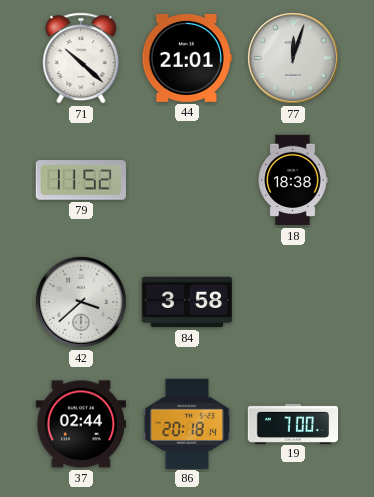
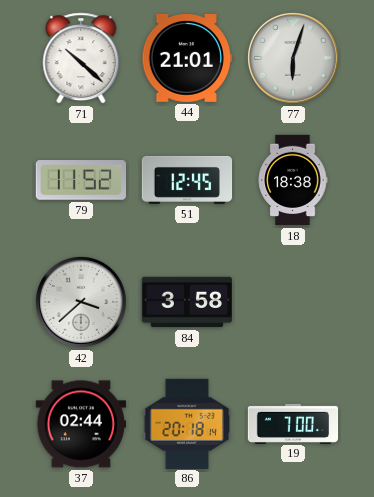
77: 12:03 -> 6:03
51: none -> 12:45
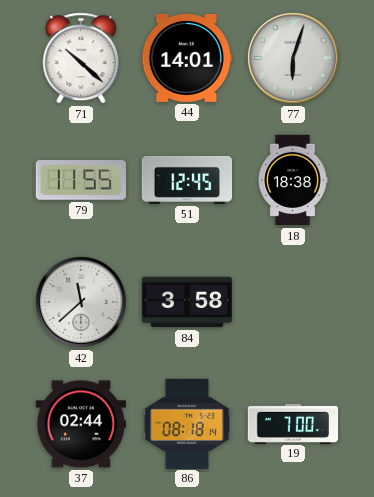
44: 21:01 -> 14:01
79: 11:52 -> 11:55
42: 3:38 -> 11:38
86: 20:18 -> 08:18
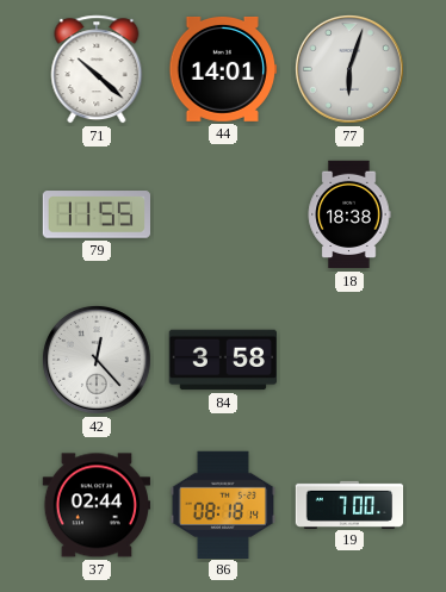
51: 12:45 -> none
42: 11:38 -> 12:23
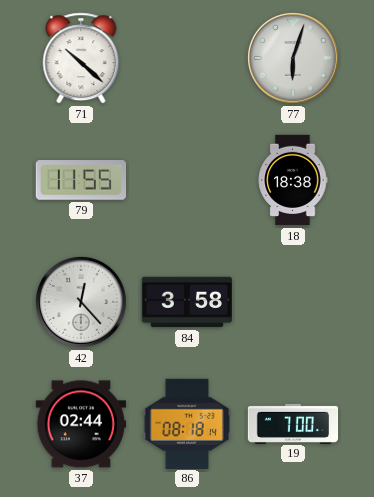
44: 14:01 -> none
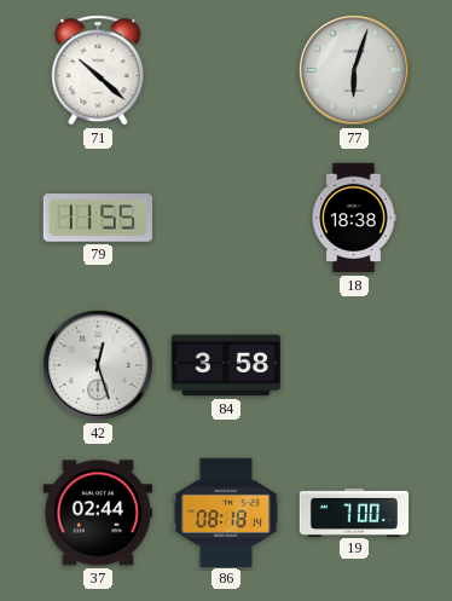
42: 12:23 -> 12:27
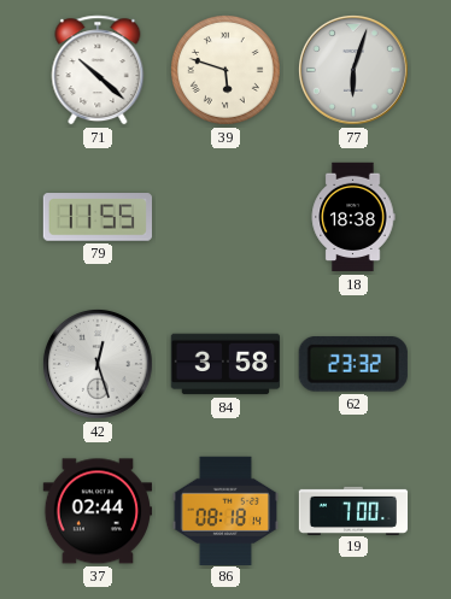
39: none -> 5:48
62: none -> 23:32
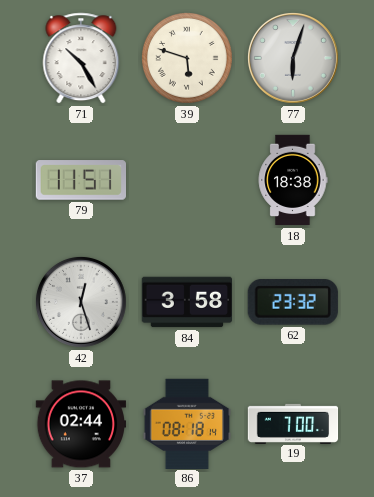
71: 10:22 -> 10:25
79: 11:55 -> 11:51
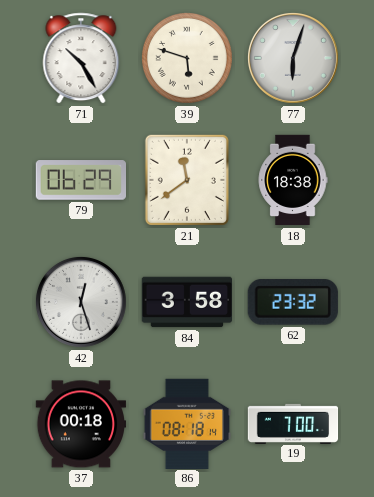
79: 11:51 -> 06:29
21: none -> 11:39
37: 02:44 -> 00:18
